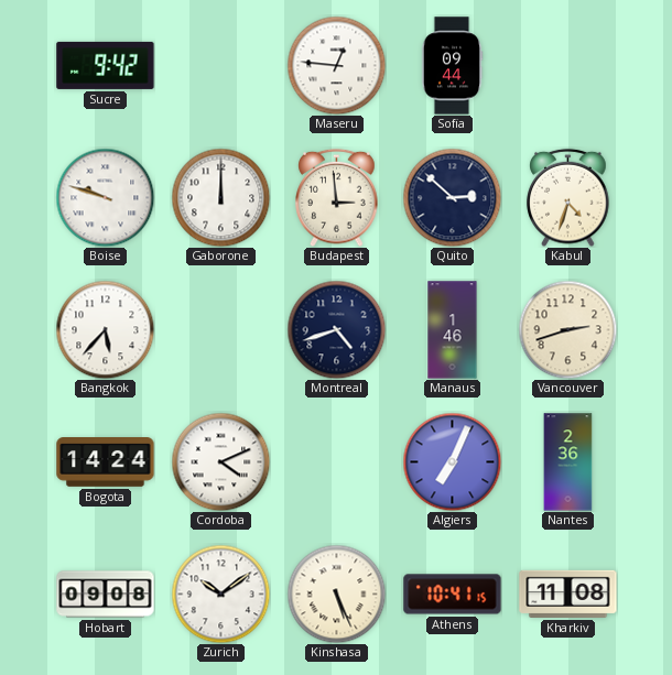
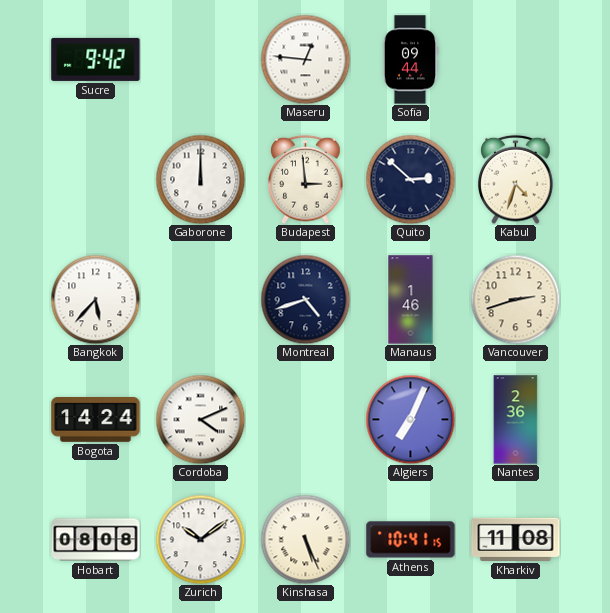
Boise: 9:48 -> none
Hobart: 09:08 -> 08:08
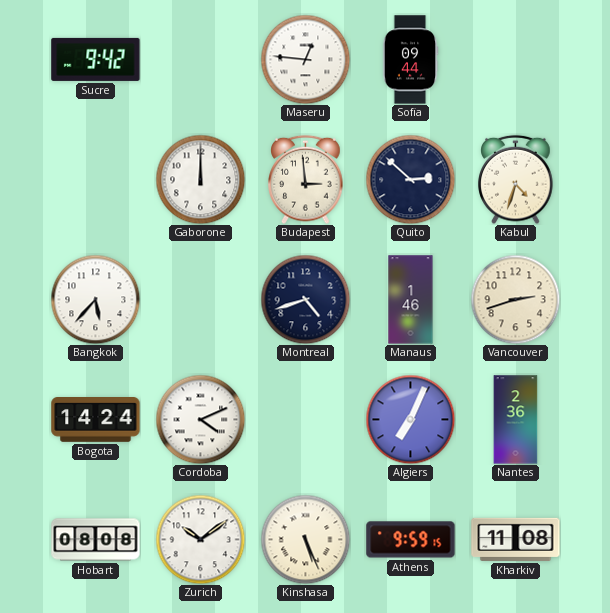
Athens: 10:41 -> 9:59
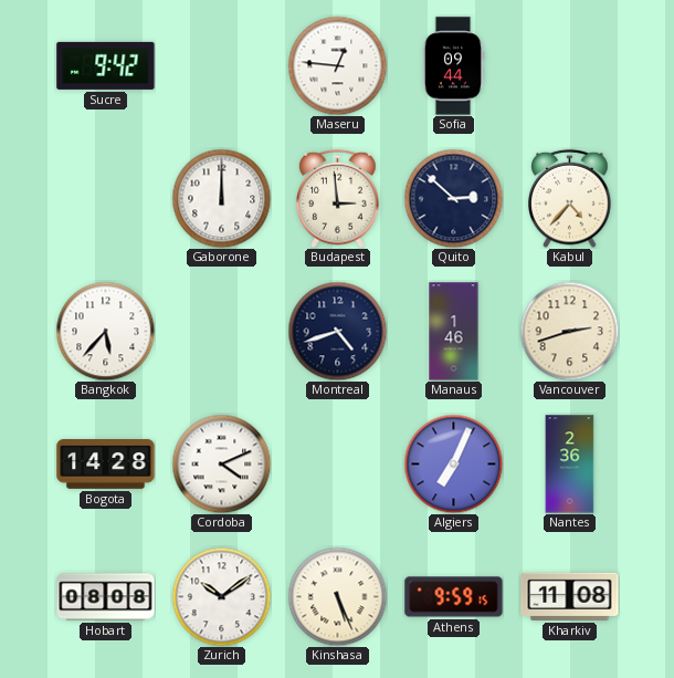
Kabul: 4:33 -> 4:37
Bogota: 14:24 -> 14:28
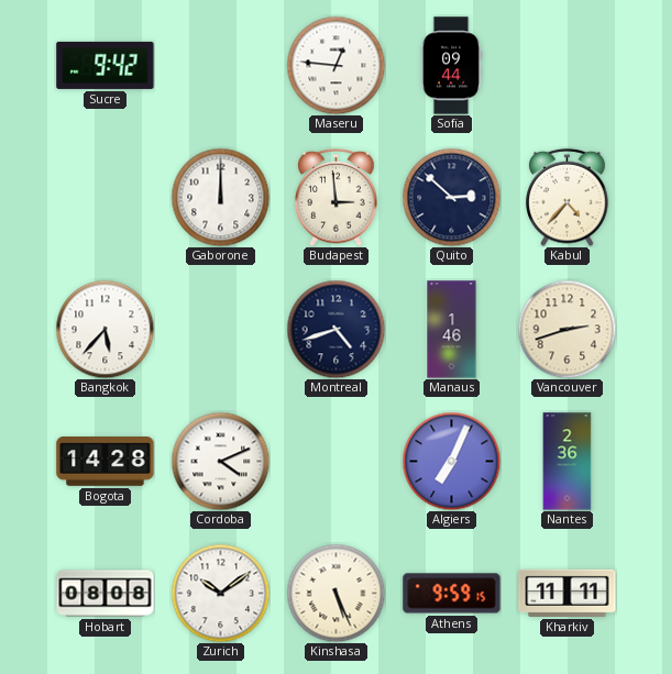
Kharkiv: 11:08 -> 11:11
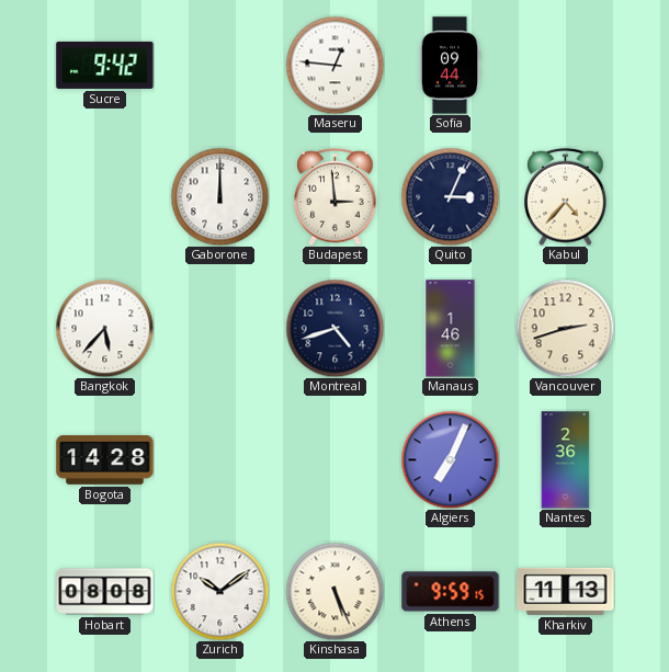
Quito: 2:52 -> 3:04
Cordoba: 4:11 -> none
Kharkiv: 11:11 -> 11:13
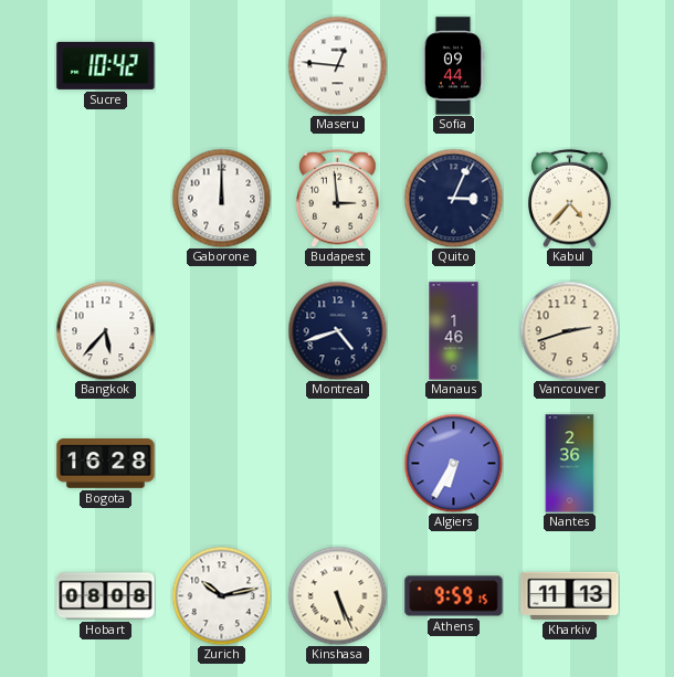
Sucre: 9:42 -> 10:42
Bogota: 14:28 -> 16:28
Algiers: 7:04 -> 6:35
Zurich: 10:09 -> 10:13
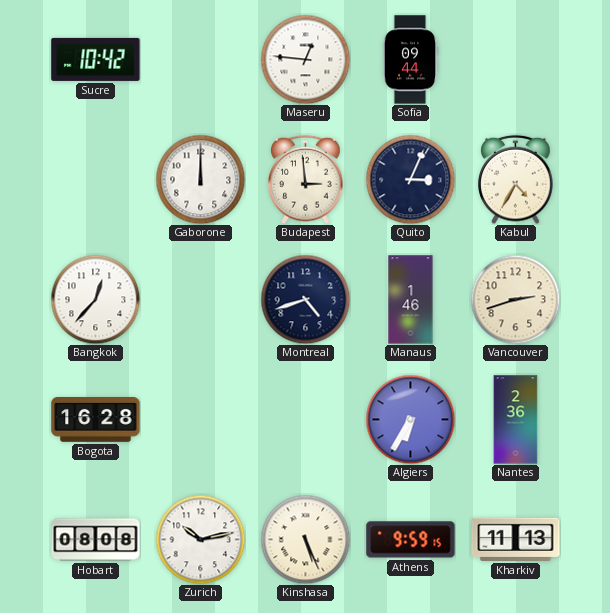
Kabul: 4:37 -> 4:35
Bangkok: 5:37 -> 12:37
